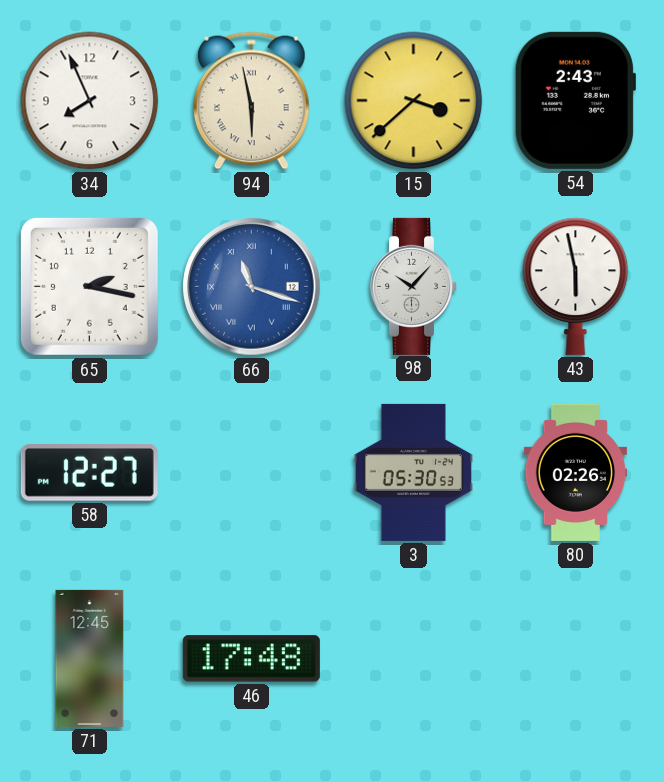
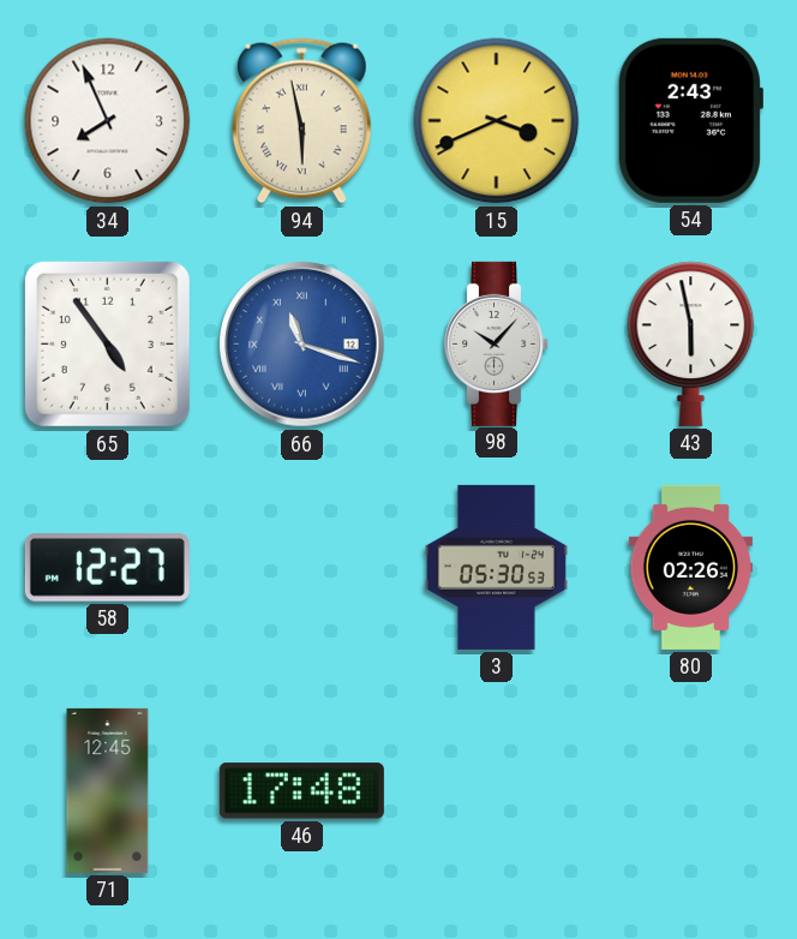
15: 3:38 -> 3:41
65: 2:17 -> 4:54
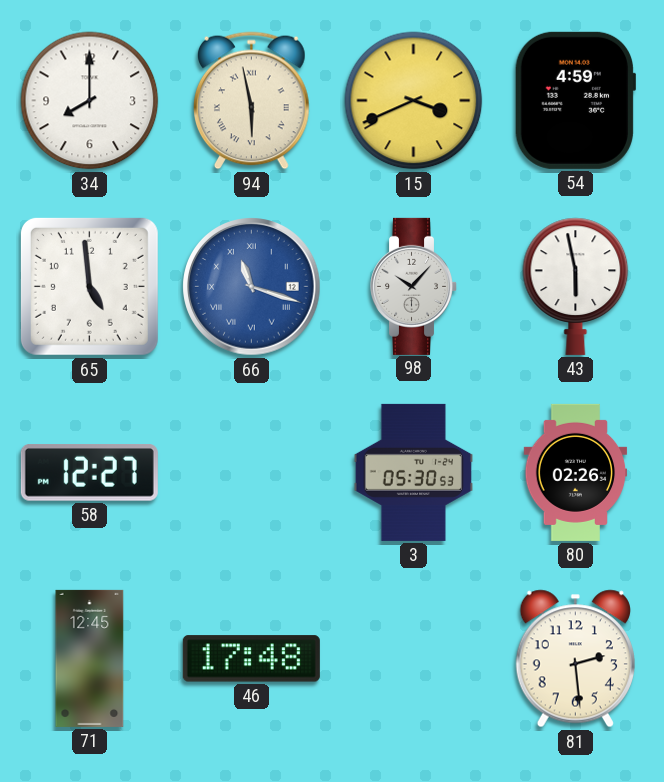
34: 7:56 -> 8:00
54: 2:43 -> 4:59
65: 4:54 -> 4:59
81: none -> 2:29
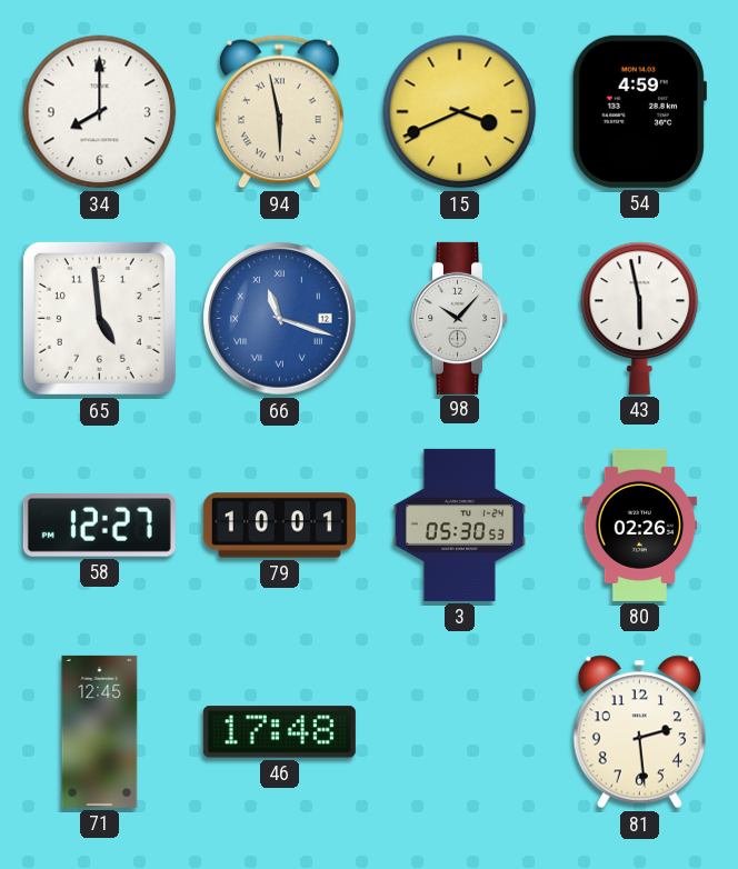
79: none -> 10:01
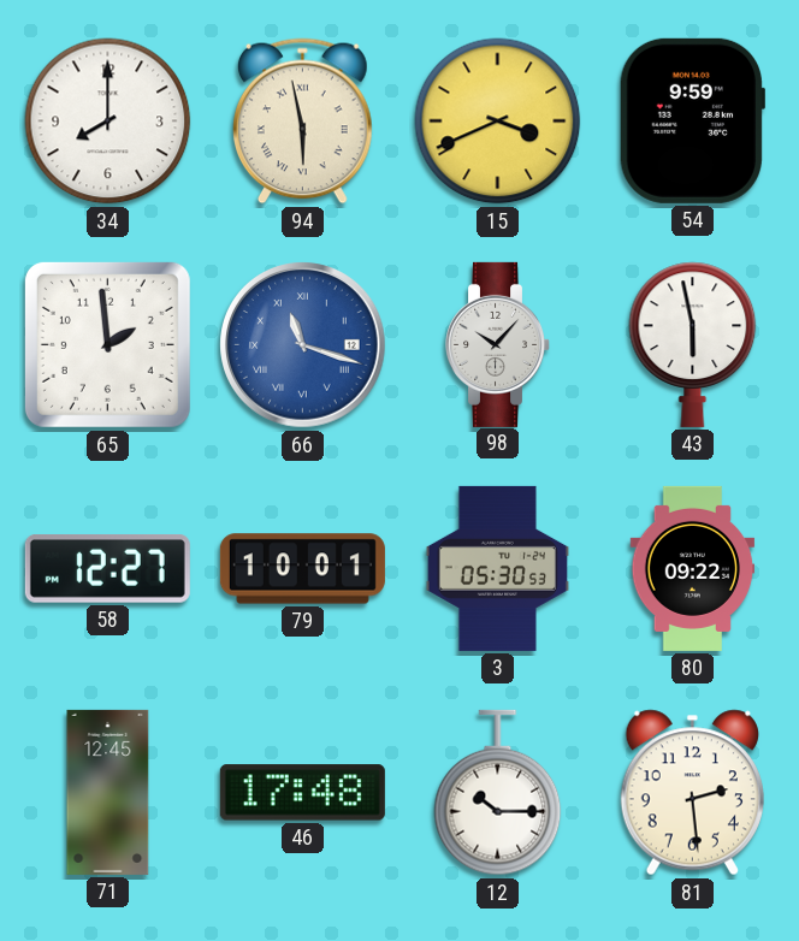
54: 4:59 -> 9:59
65: 4:59 -> 1:59
80: 02:26 -> 09:22
12: none -> 10:15
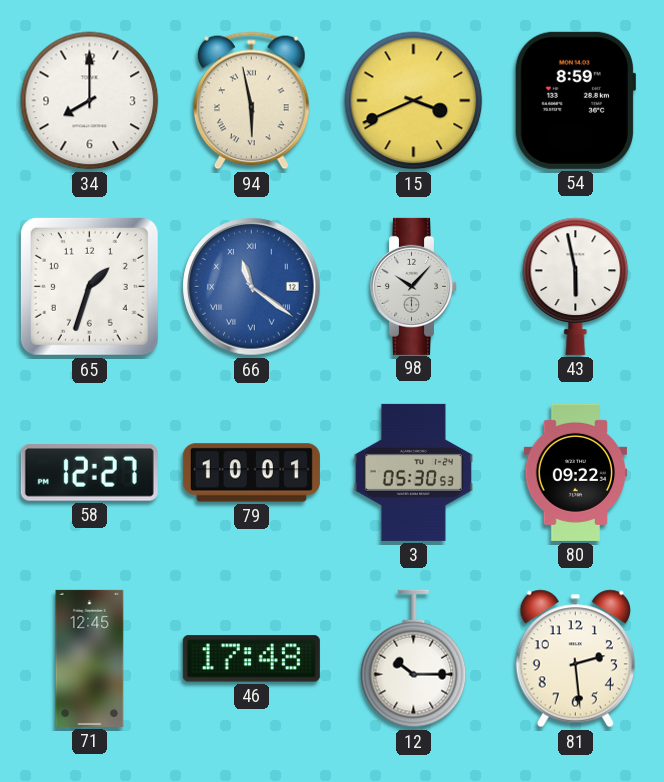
54: 9:59 -> 8:59
65: 1:59 -> 1:33
66: 11:18 -> 11:21
